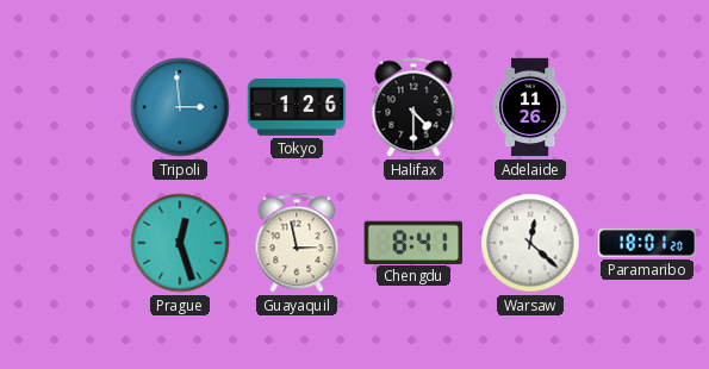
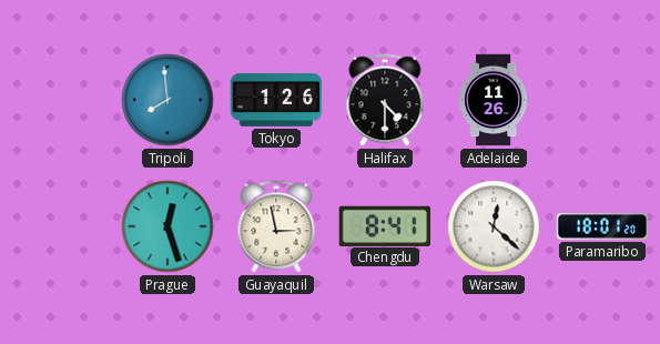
Tripoli: 2:59 -> 7:59
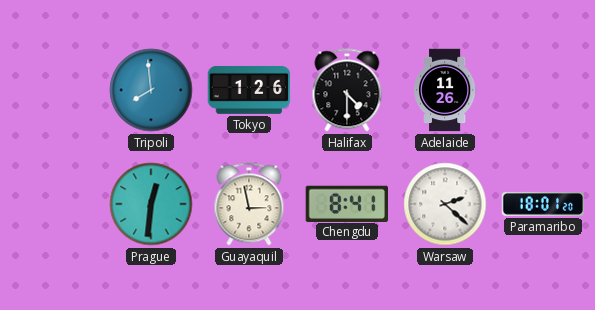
Prague: 12:27 -> 12:31
Warsaw: 12:22 -> 2:22
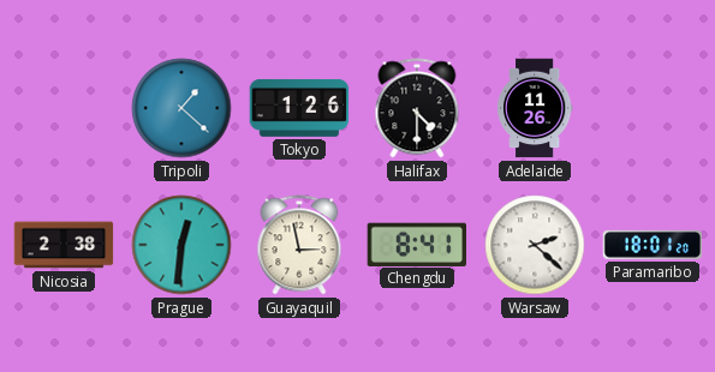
Tripoli: 7:59 -> 1:22
Nicosia: none -> 2:38
